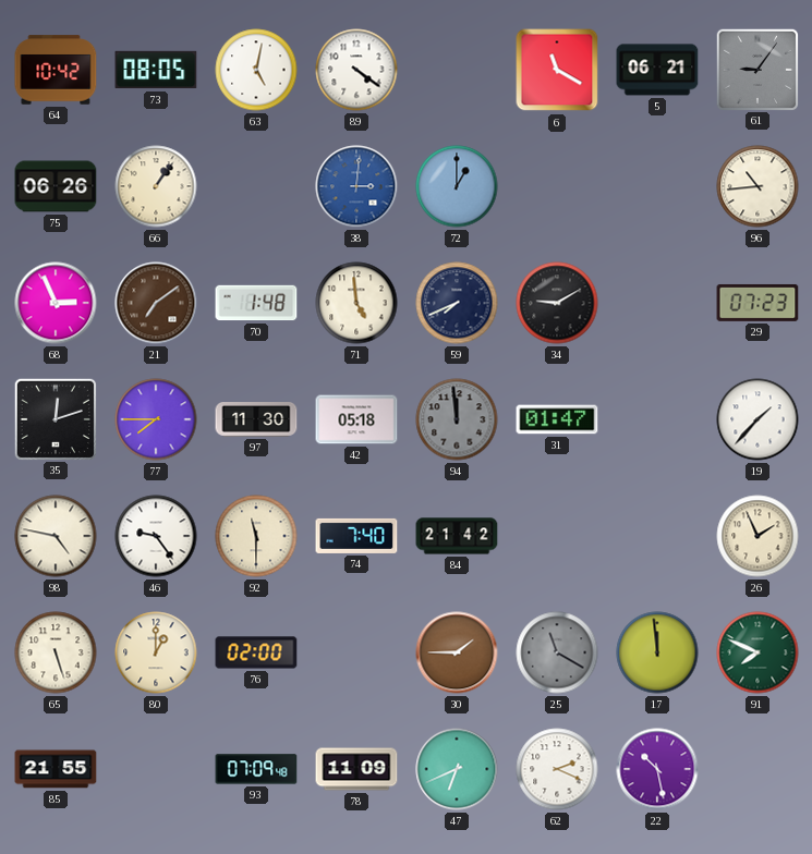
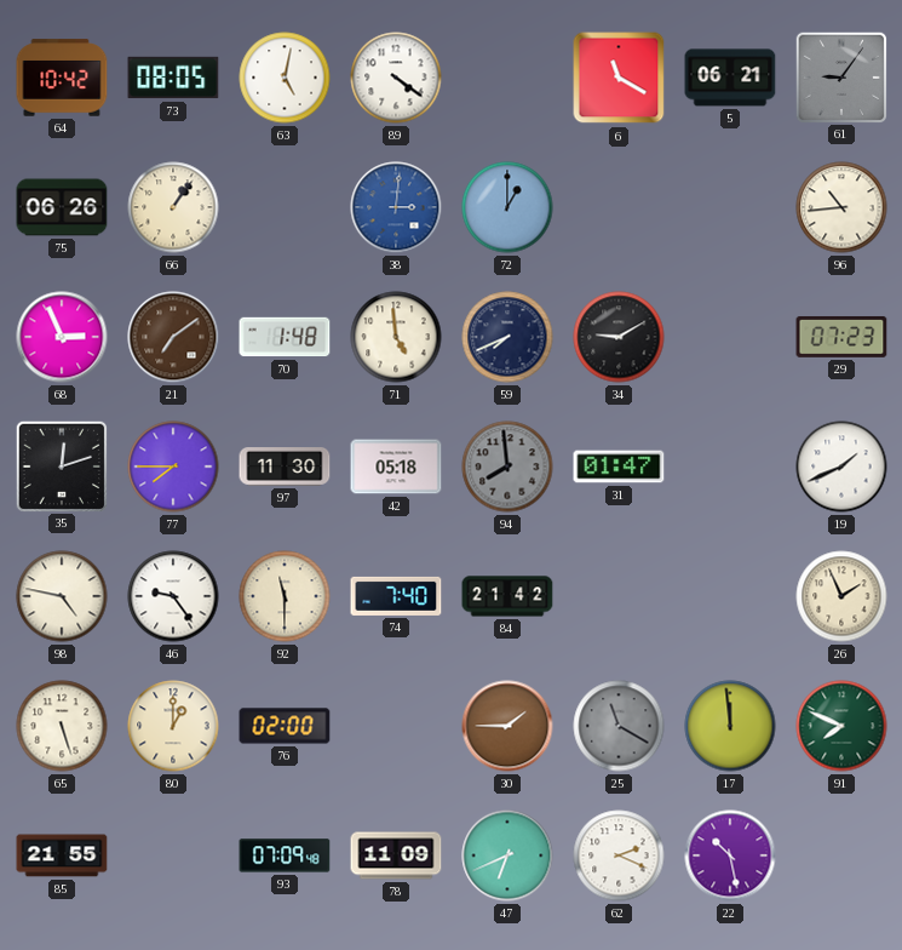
94: 11:59 -> 7:59
19: 1:37 -> 1:41
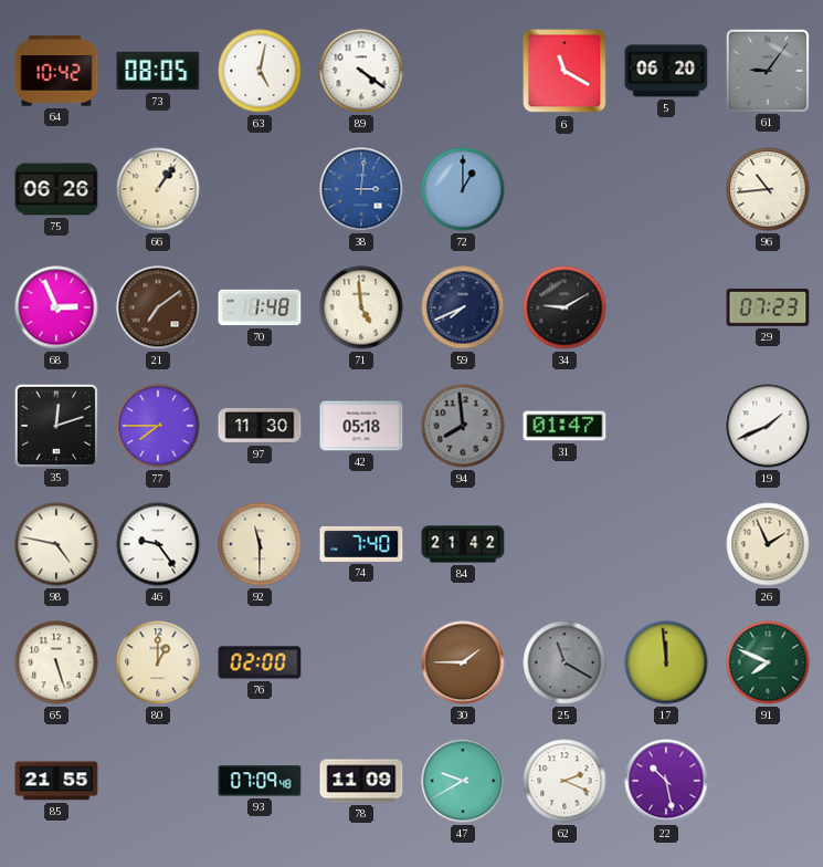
5: 06:21 -> 06:20
47: 6:41 -> 9:40
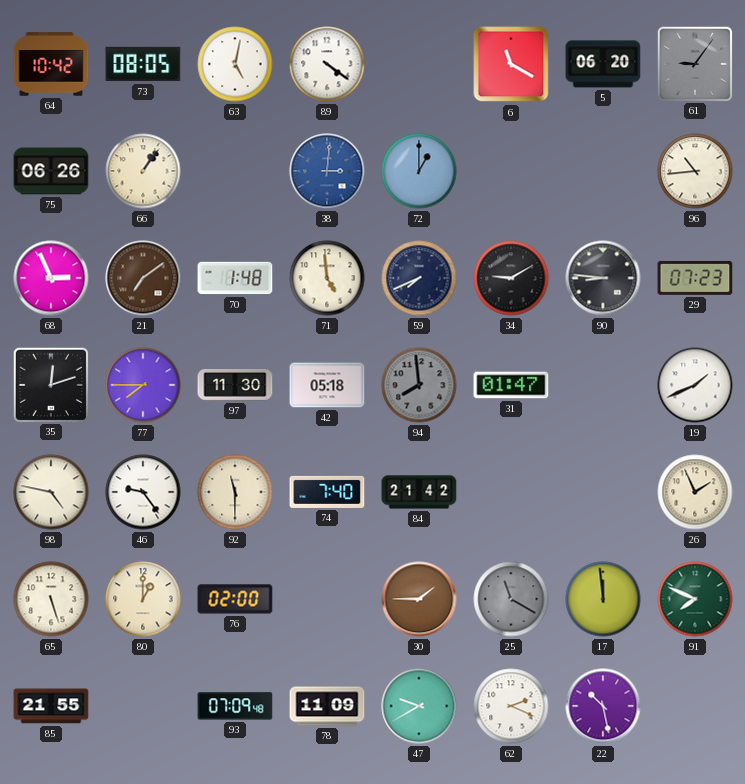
90: none -> 8:46
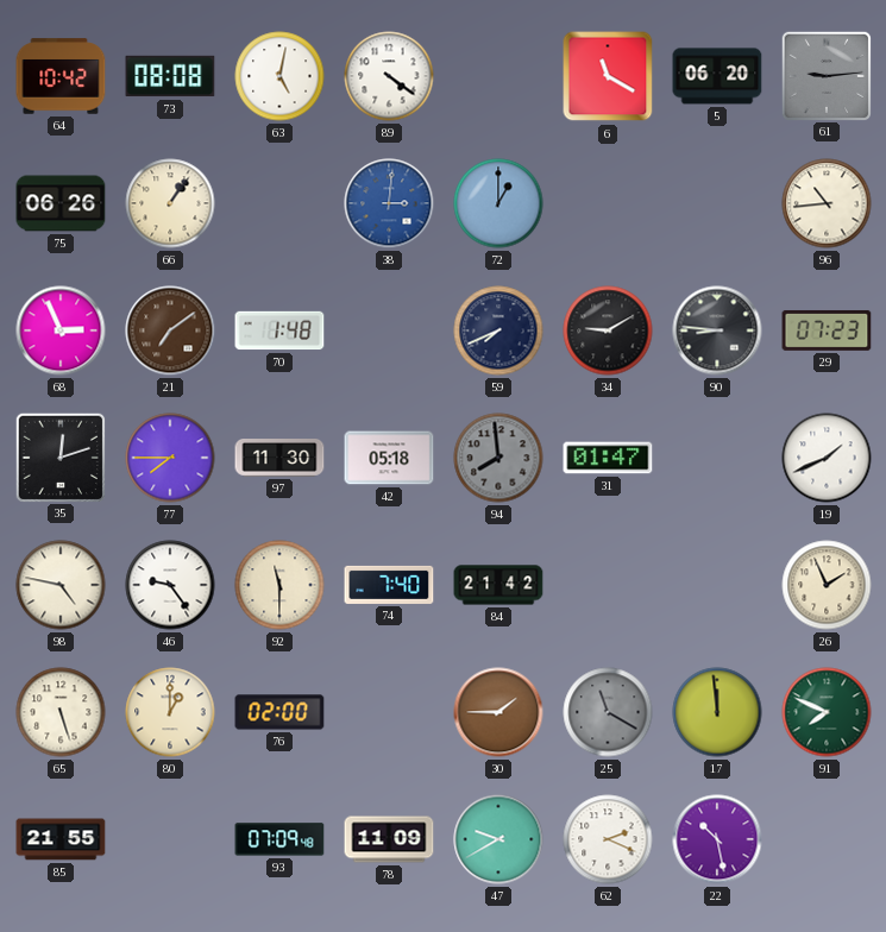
73: 08:05 -> 08:08
61: 9:06 -> 9:14
71: 4:59 -> none
